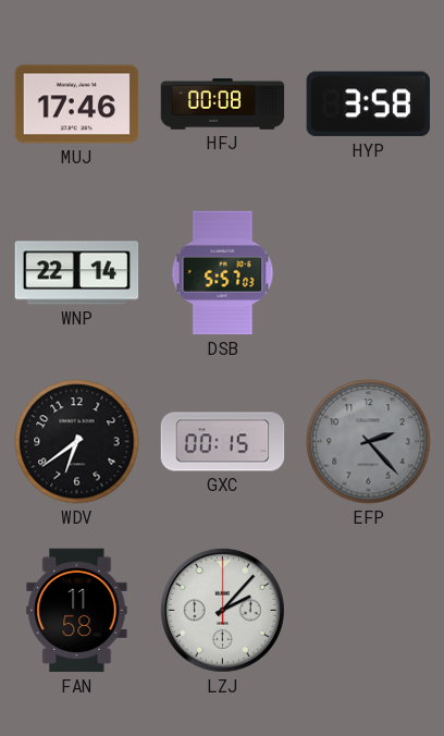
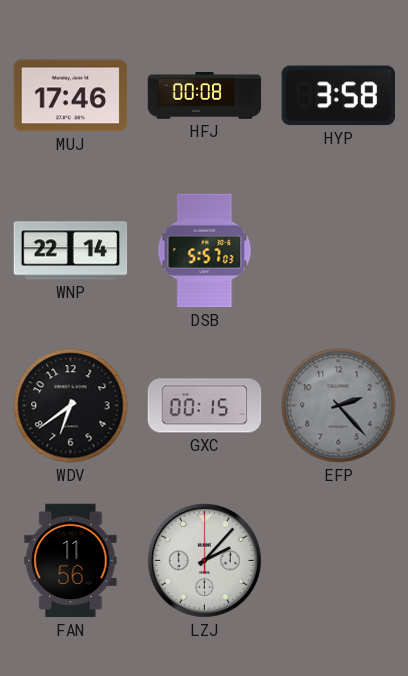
FAN: 11:58 -> 11:56
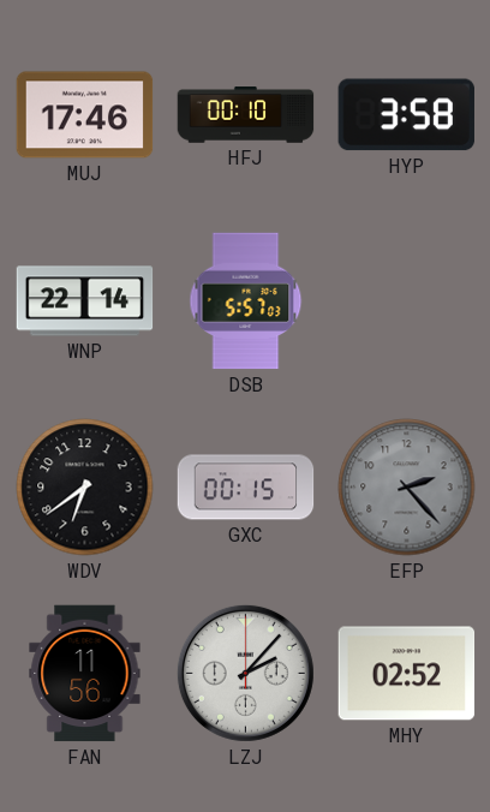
HFJ: 00:08 -> 00:10
MHY: none -> 02:52
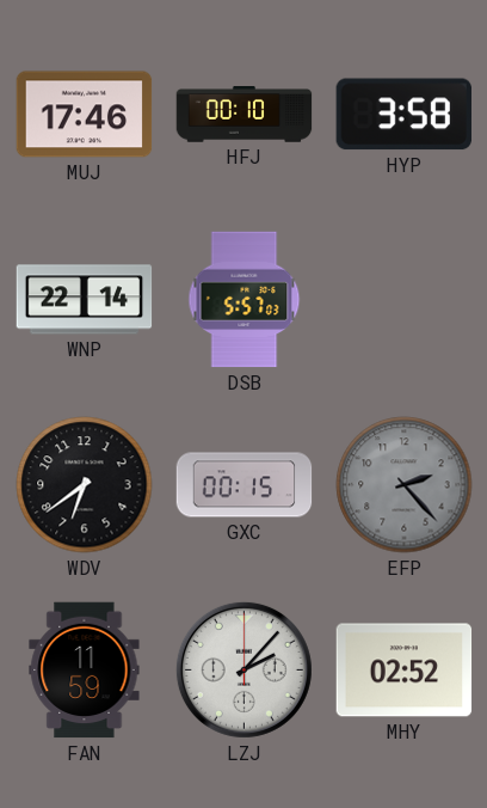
FAN: 11:56 -> 11:59
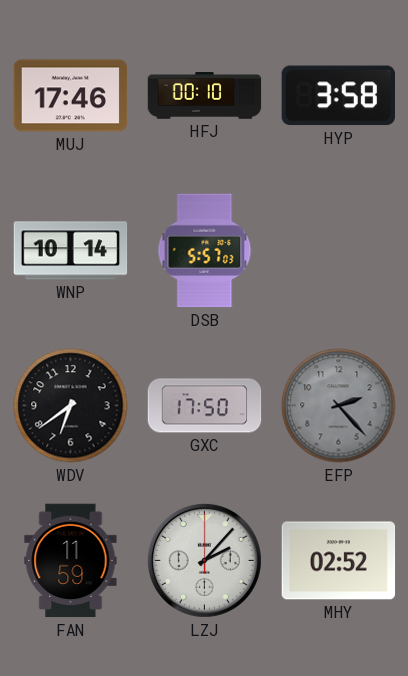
WNP: 22:14 -> 10:14
GXC: 00:15 -> 17:50
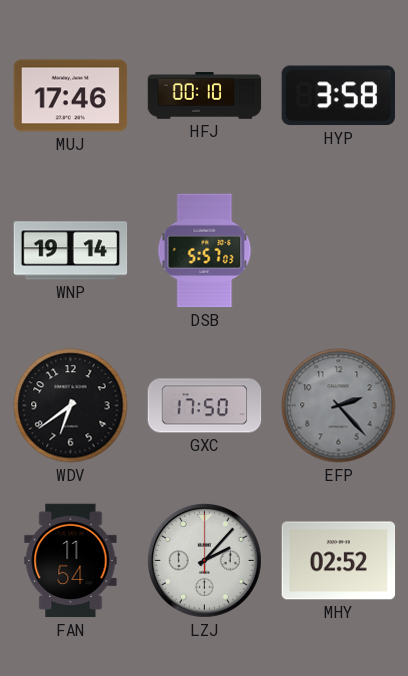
WNP: 10:14 -> 19:14
FAN: 11:59 -> 11:54
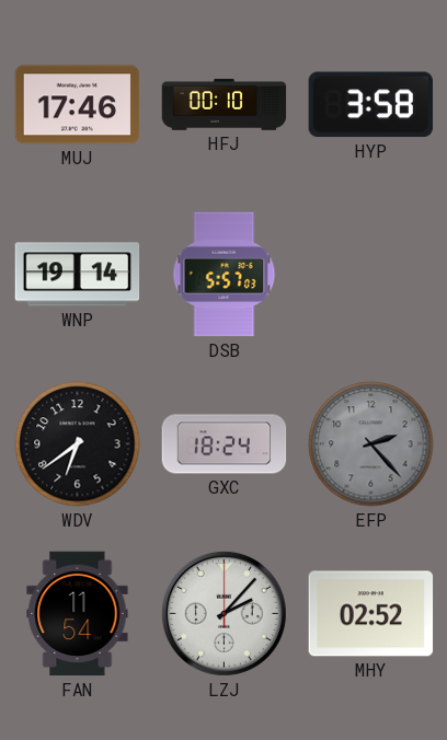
GXC: 17:50 -> 18:24
